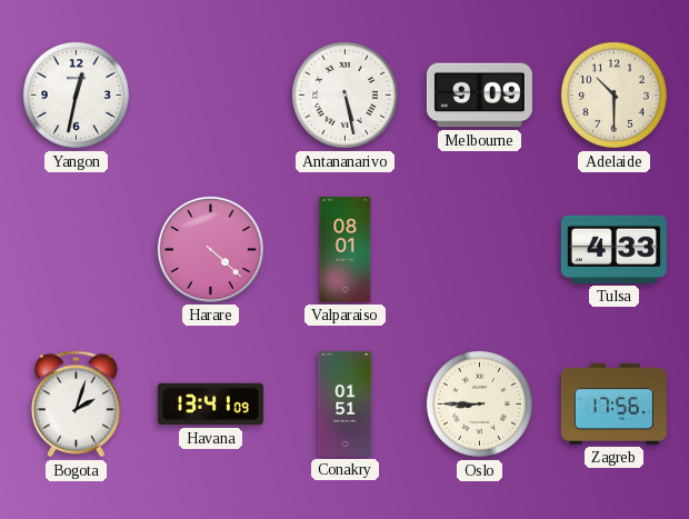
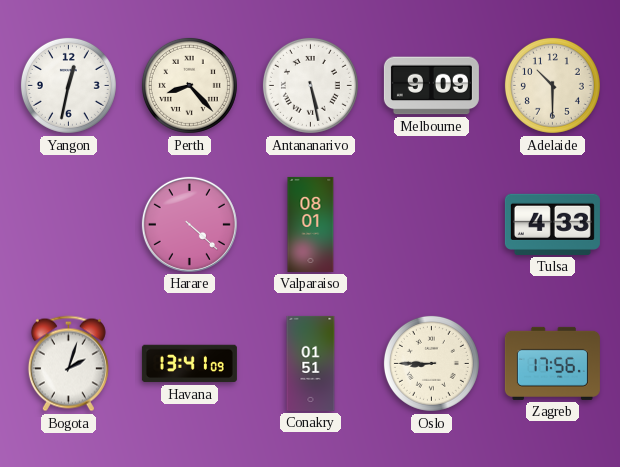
Perth: none -> 8:23
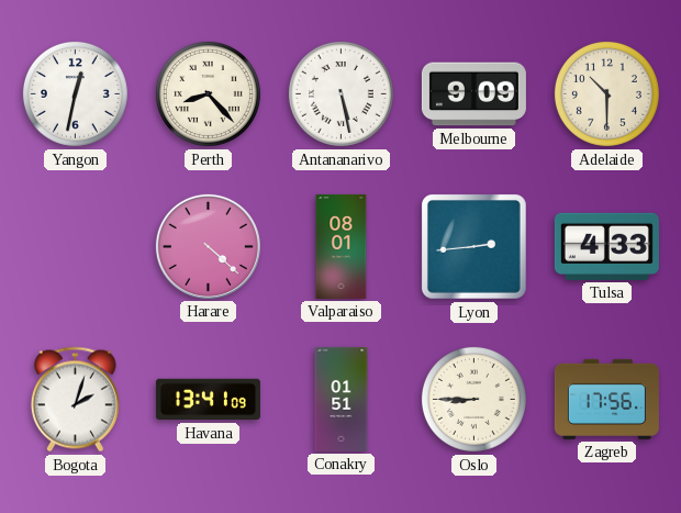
Lyon: none -> 2:44
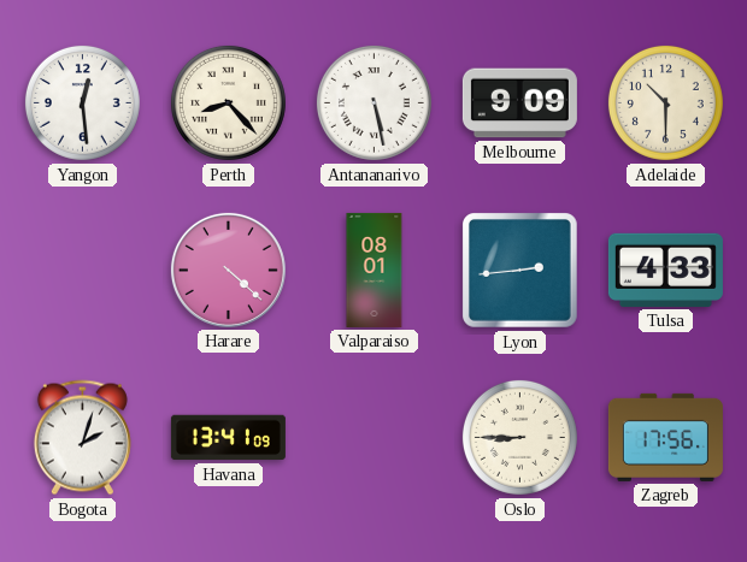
Yangon: 12:32 -> 12:29
Conakry: 01:51 -> none
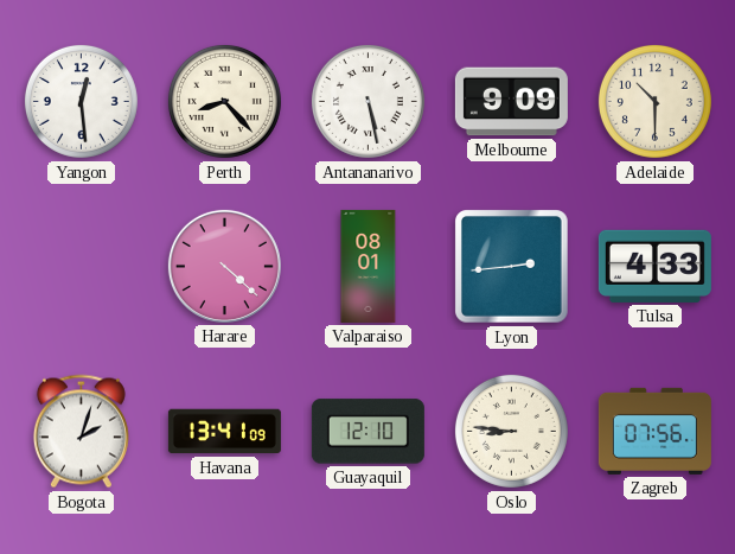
Guayaquil: none -> 12:10
Oslo: 8:45 -> 8:46
Zagreb: 17:56 -> 07:56
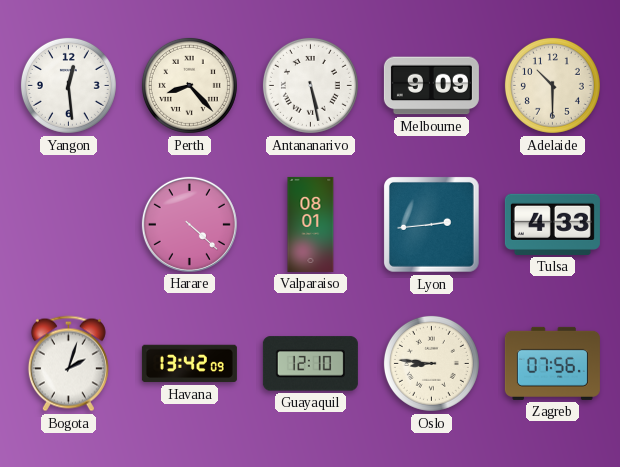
Havana: 13:41 -> 13:42
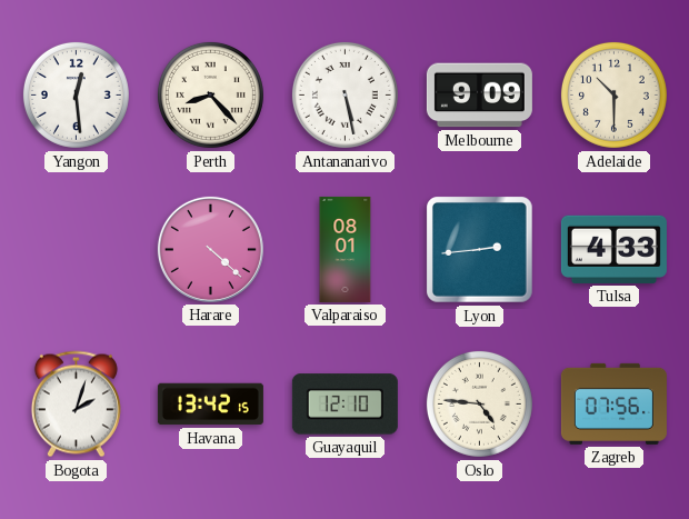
Havana: 13:42:09 -> 13:42:15
Oslo: 8:46 -> 4:46
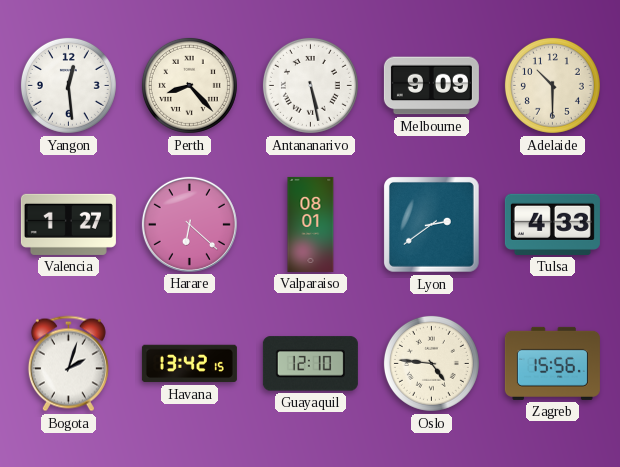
Valencia: none -> 1:27
Harare: 4:22 -> 6:22
Lyon: 2:44 -> 2:39
Zagreb: 07:56 -> 15:56
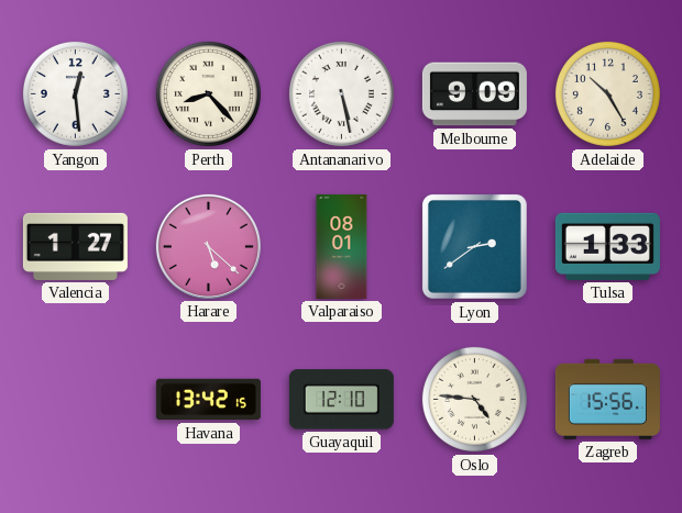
Adelaide: 10:30 -> 10:25
Harare: 6:22 -> 5:22
Tulsa: 4:33 -> 1:33
Bogota: 2:03 -> none
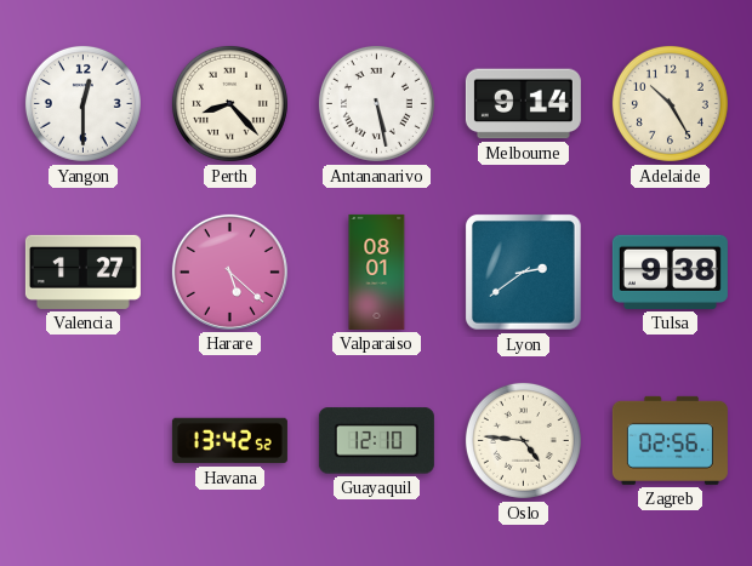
Yangon: 12:29 -> 12:30
Melbourne: 9:09 -> 9:14
Tulsa: 1:33 -> 9:38
Havana: 13:42:15 -> 13:42:52
Zagreb: 15:56 -> 02:56
